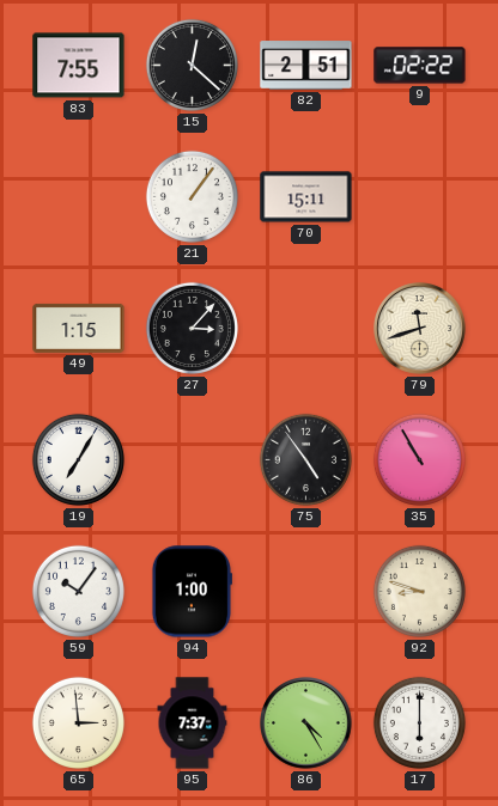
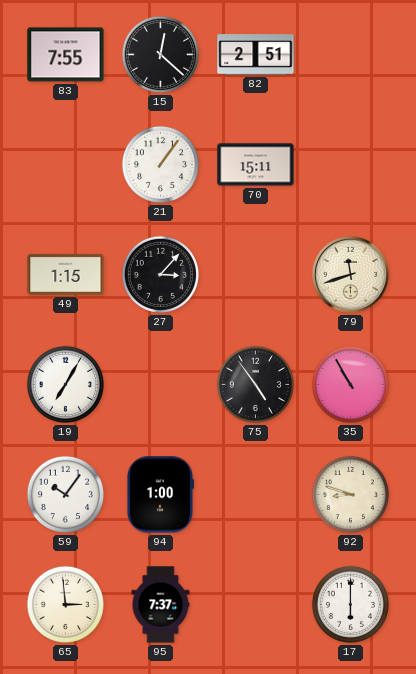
9: 02:22 -> none
86: 4:25 -> none
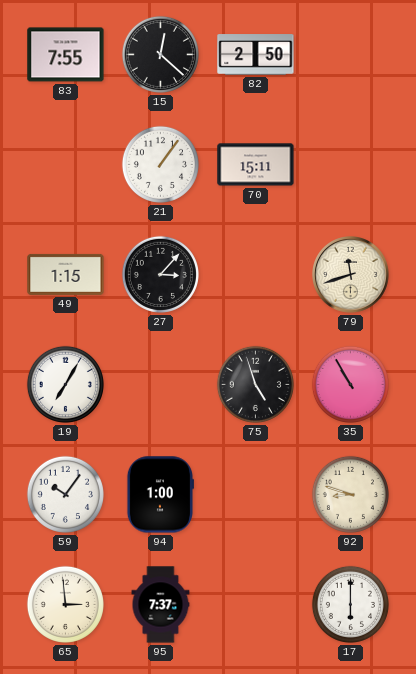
82: 2:51 -> 2:50
75: 4:54 -> 4:57
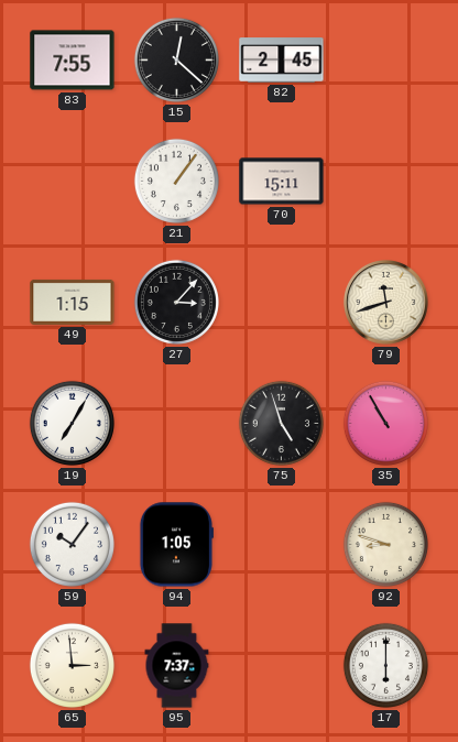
82: 2:50 -> 2:45
94: 1:00 -> 1:05
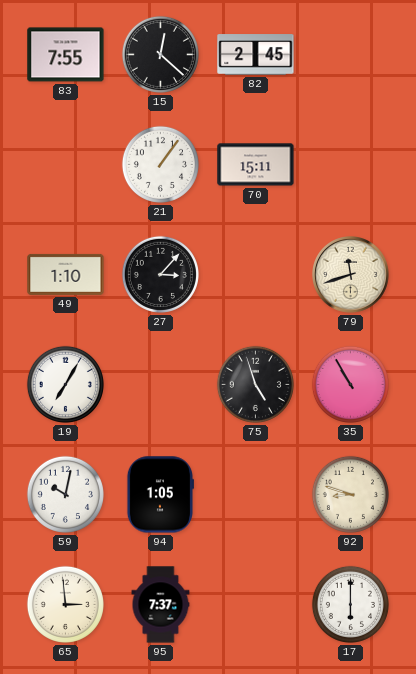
49: 1:15 -> 1:10
59: 10:06 -> 10:02
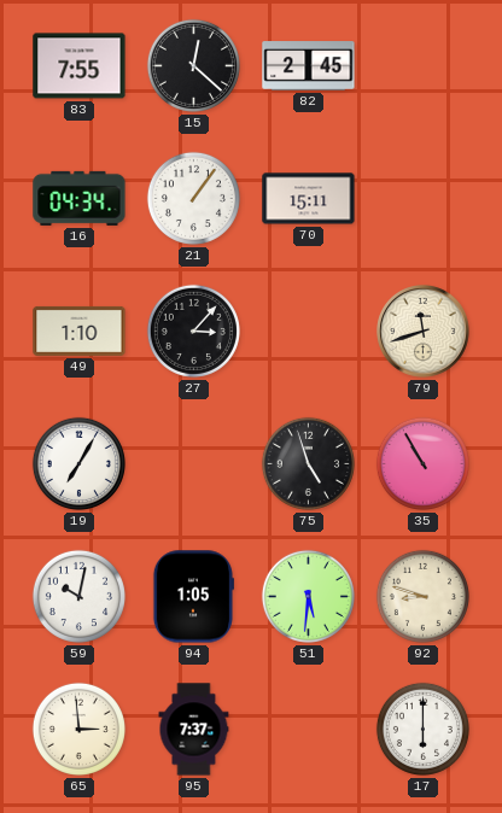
16: none -> 04:34
51: none -> 5:31
